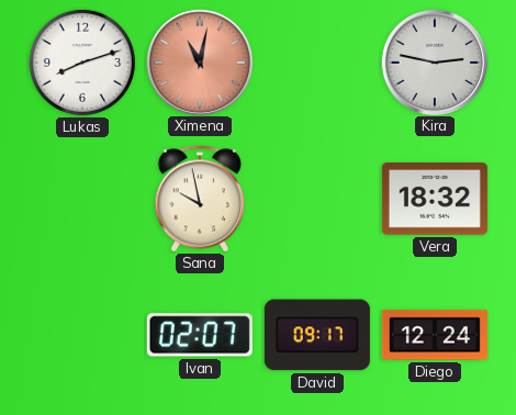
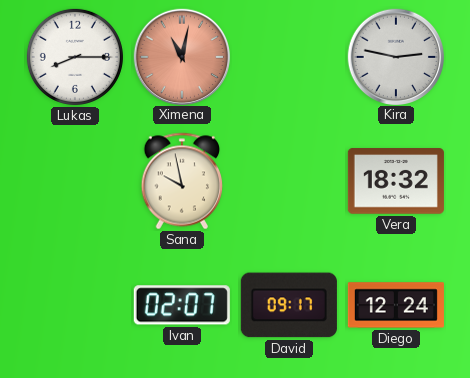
Lukas: 8:12 -> 8:15
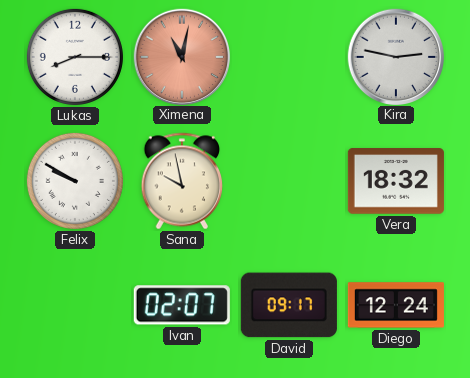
Felix: none -> 9:50
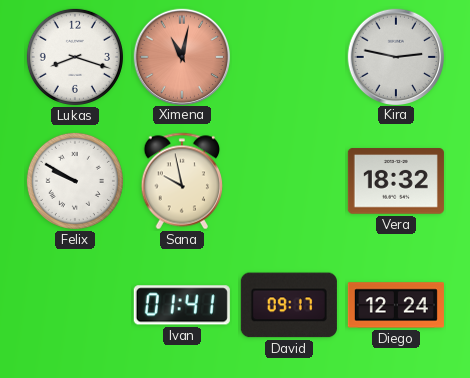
Lukas: 8:15 -> 8:18
Ivan: 02:07 -> 01:41
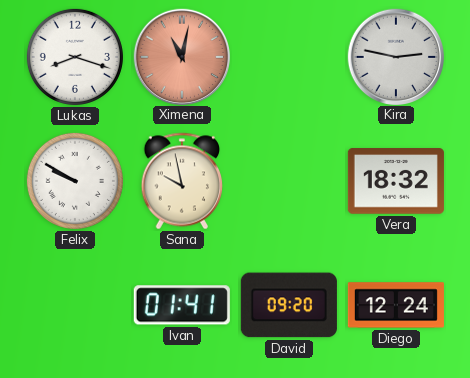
David: 09:17 -> 09:20
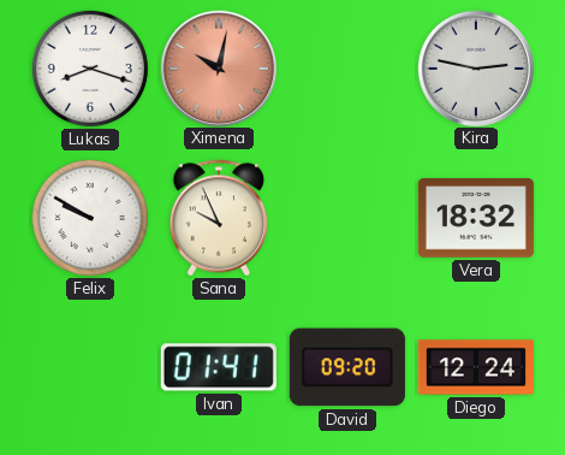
Ximena: 11:02 -> 10:02
Sana: 9:58 -> 9:56
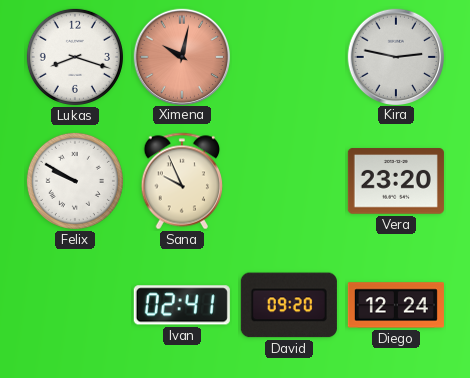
Vera: 18:32 -> 23:20
Ivan: 01:41 -> 02:41
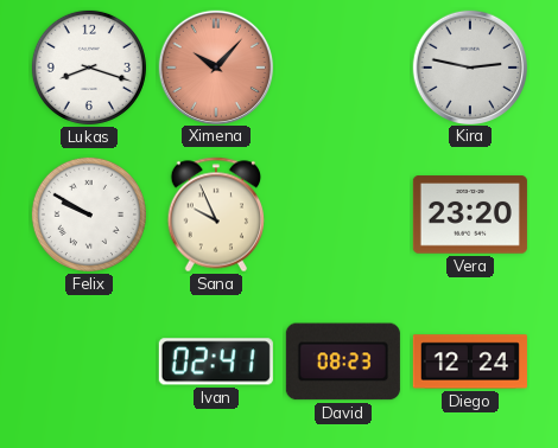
Ximena: 10:02 -> 10:07
David: 09:20 -> 08:23
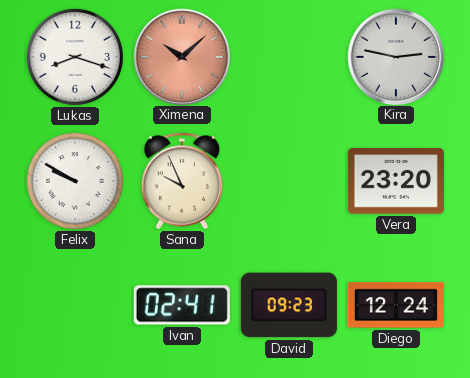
Ximena: 10:07 -> 10:08
David: 08:23 -> 09:23
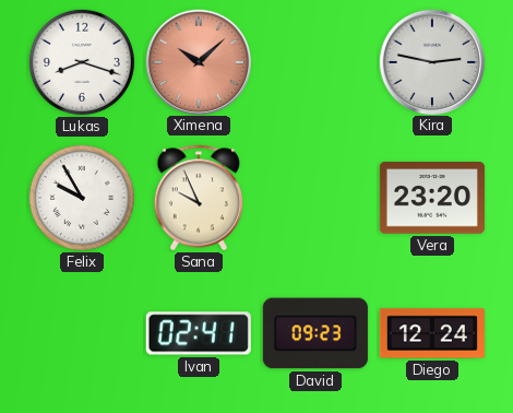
Felix: 9:50 -> 9:55
